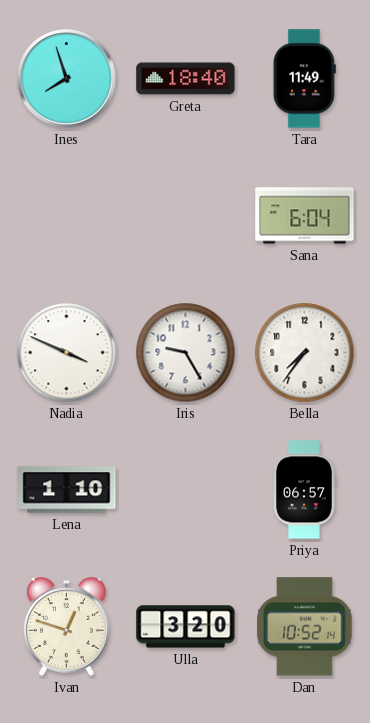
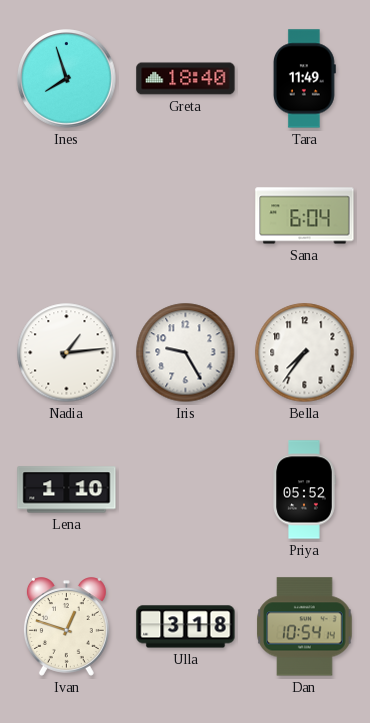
Nadia: 3:49 -> 1:14
Priya: 06:57 -> 05:52
Ulla: 3:20 -> 3:18
Dan: 10:52 -> 10:54
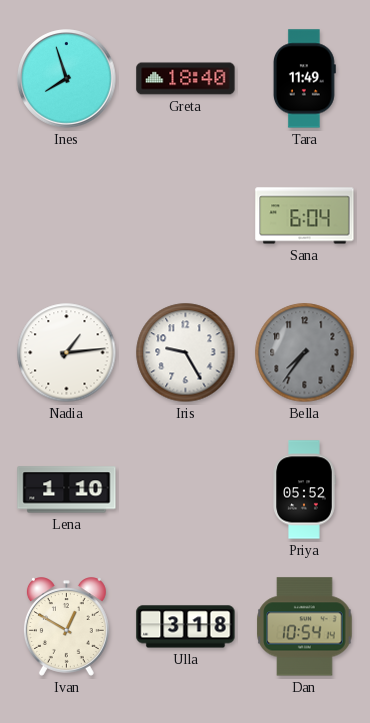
Bella dial: white -> grey
Ivan: 12:48 -> 12:50
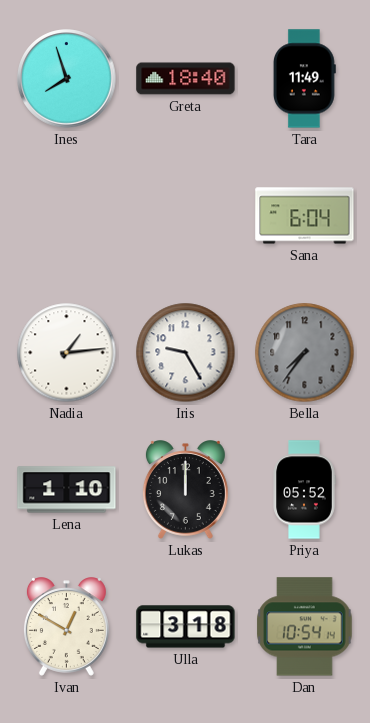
Lukas: none -> 12:00
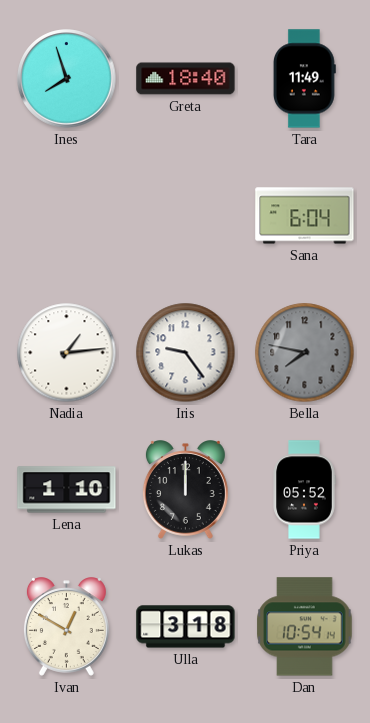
Iris: 9:25 -> 9:24
Bella: 7:36 -> 7:47
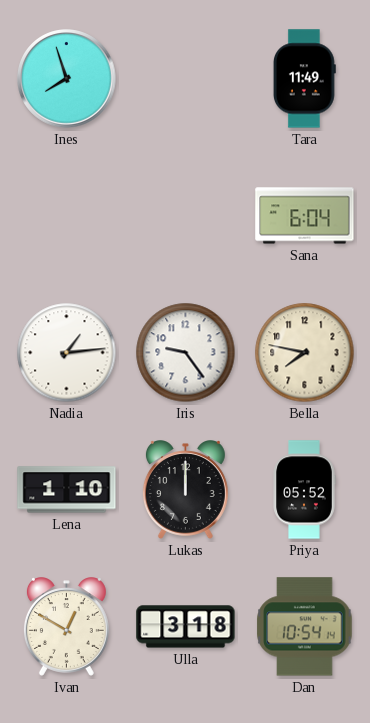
Greta: 18:40 -> none
Bella dial: grey -> cream
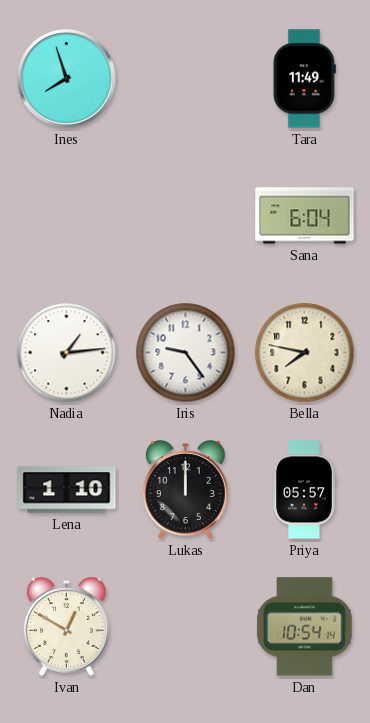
Priya: 05:52 -> 05:57
Ulla: 3:18 -> none
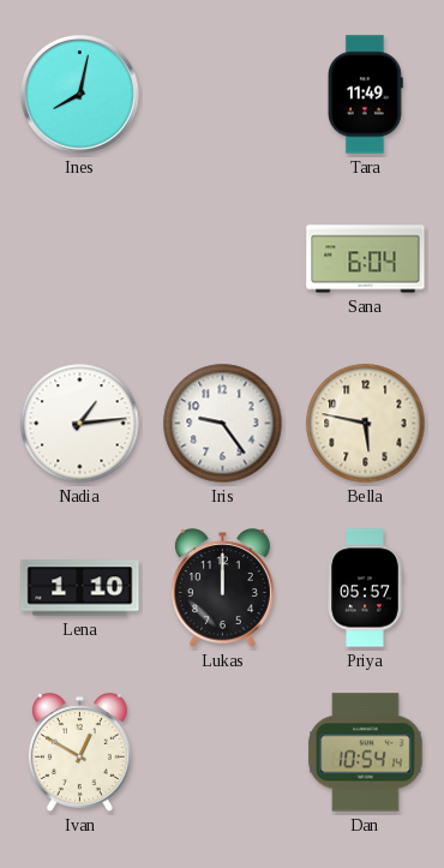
Ines: 7:57 -> 8:02
Bella: 7:47 -> 5:47
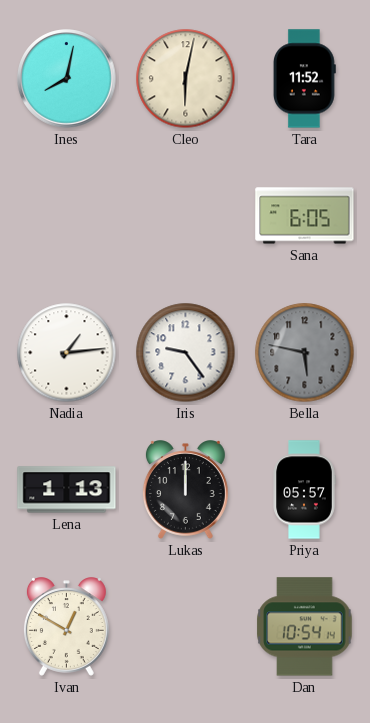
Cleo: none -> 6:02
Tara: 11:49 -> 11:52
Sana: 6:04 -> 6:05
Bella dial: cream -> grey
Lena: 1:10 -> 1:13
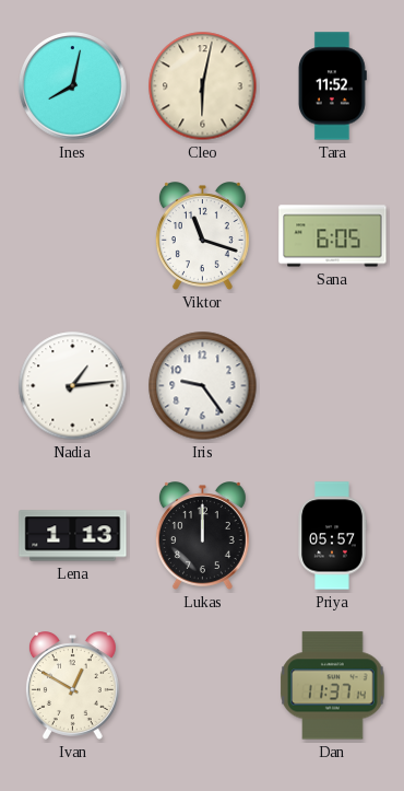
Viktor: none -> 11:18
Bella: 5:47 -> none
Dan: 10:54 -> 11:37
